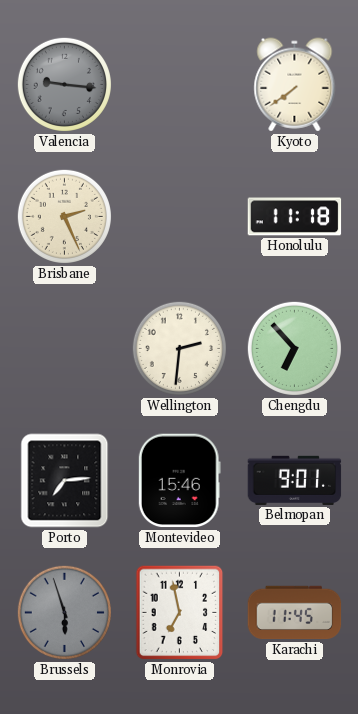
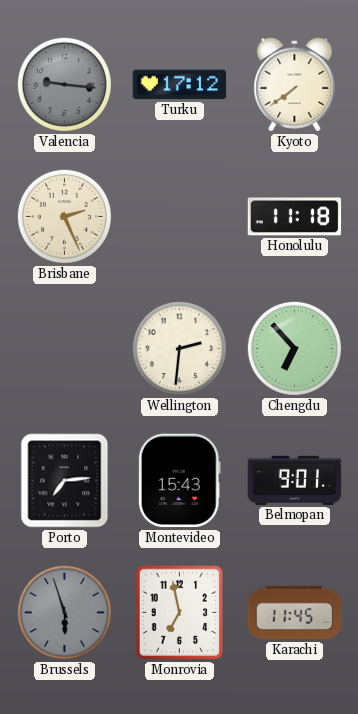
Turku: none -> 17:12
Montevideo: 15:46 -> 15:43
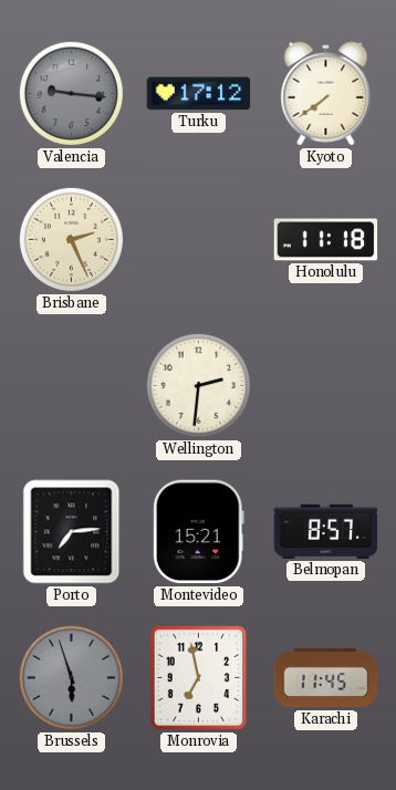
Chengdu: 6:53 -> none
Montevideo: 15:43 -> 15:21
Belmopan: 9:01 -> 8:57
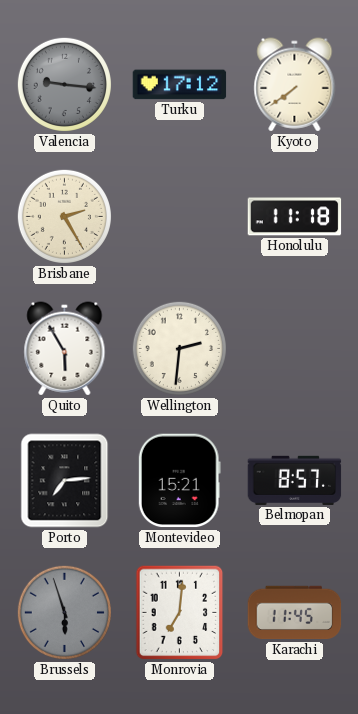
Brisbane: 2:26 -> 2:25
Quito: none -> 5:55
Monrovia: 6:58 -> 7:01
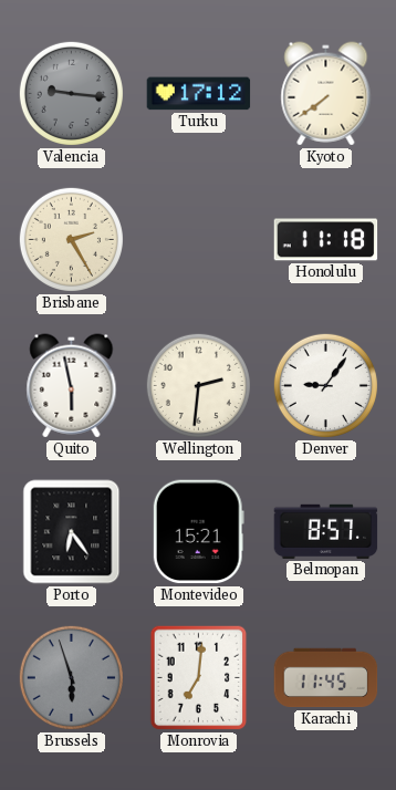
Quito: 5:55 -> 5:58
Denver: none -> 9:06
Porto: 7:14 -> 6:24
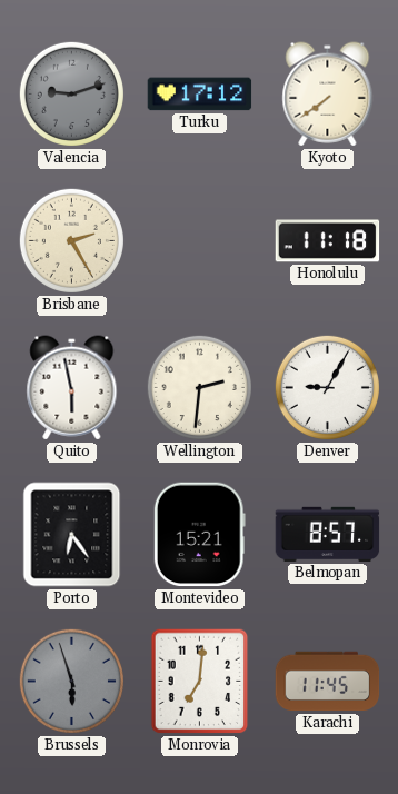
Valencia: 9:16 -> 9:12
Denver: 9:06 -> 9:05
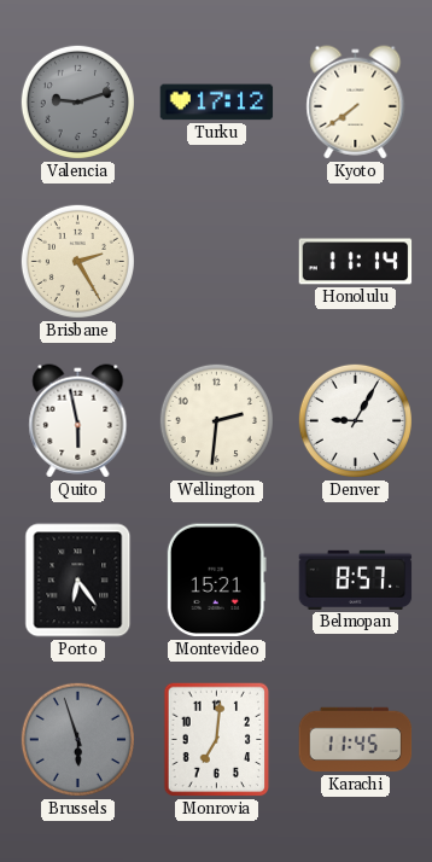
Honolulu: 11:18 -> 11:14
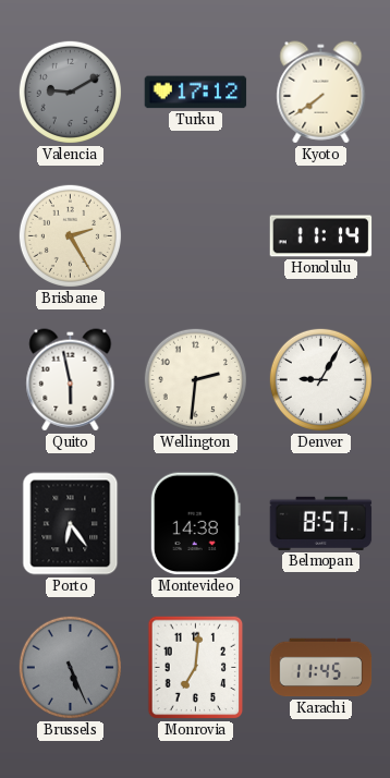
Valencia: 9:12 -> 9:10
Montevideo: 15:21 -> 14:38
Brussels: 5:57 -> 5:26
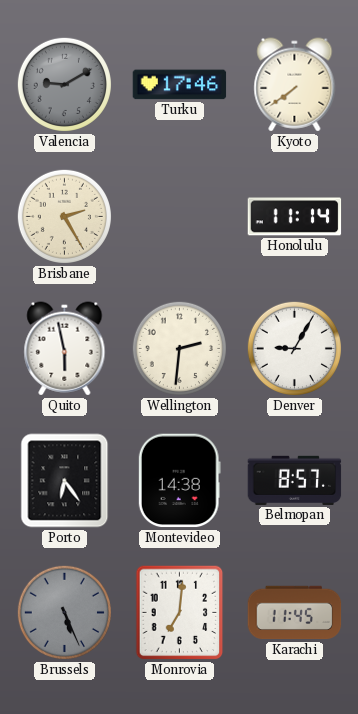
Turku: 17:12 -> 17:46
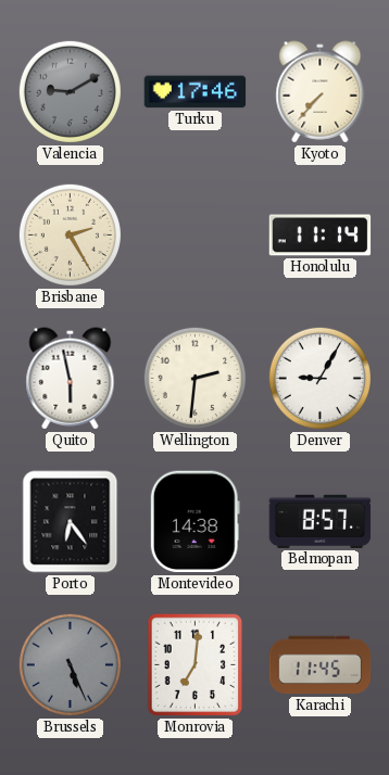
Kyoto: 7:39 -> 7:37
